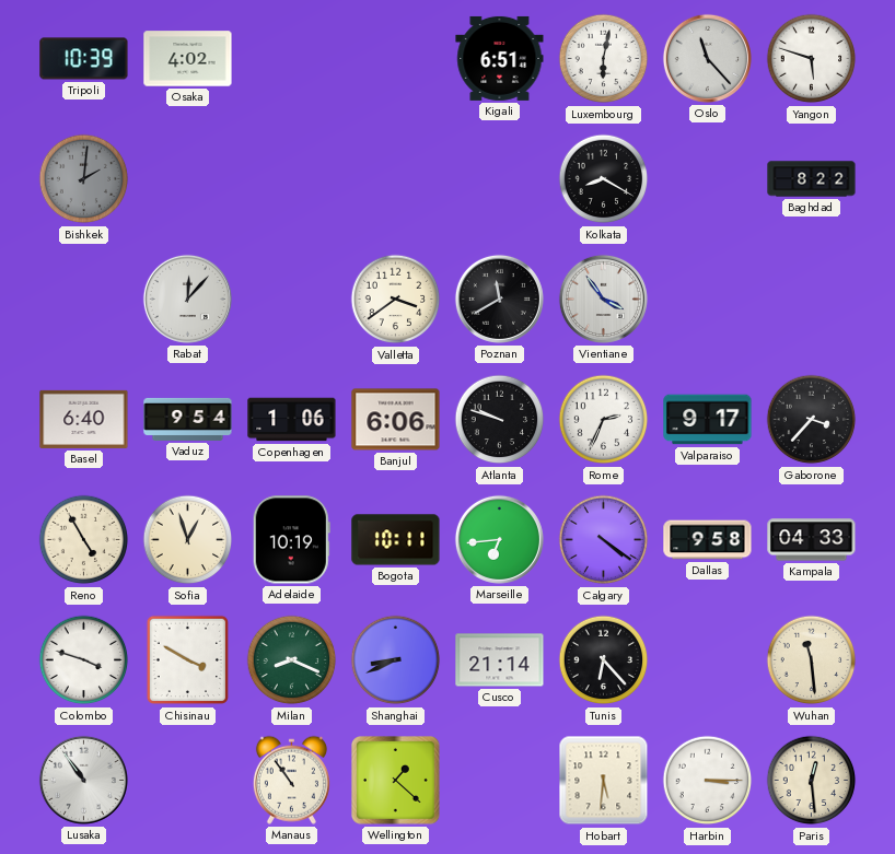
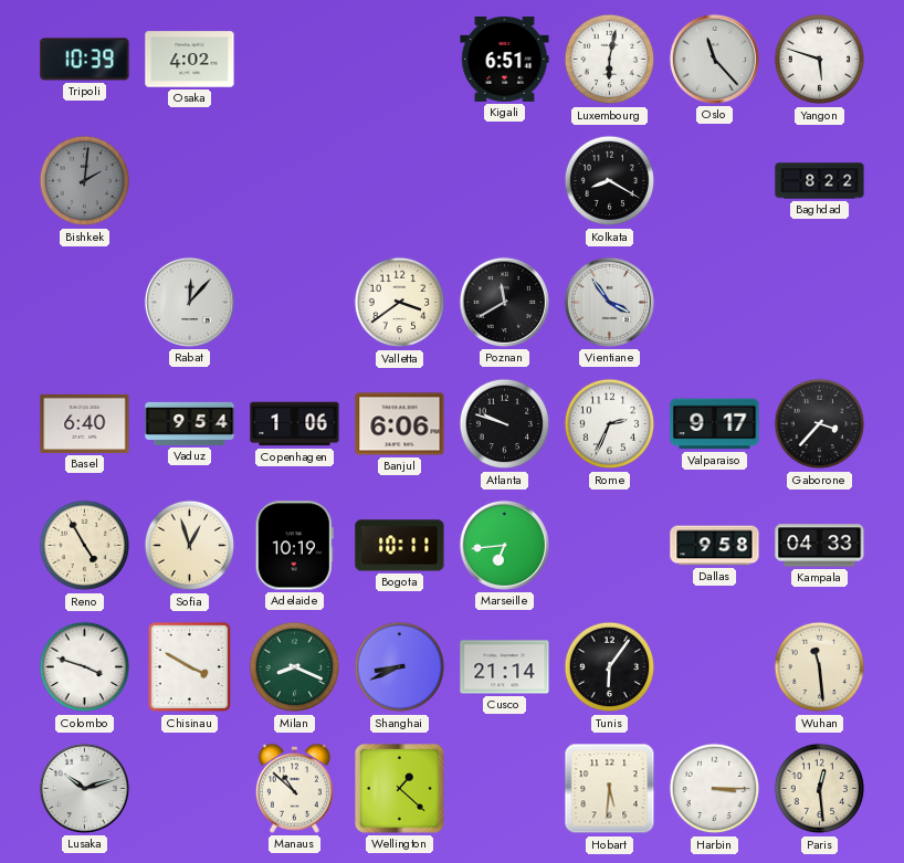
Calgary: 4:21 -> none
Tunis: 6:23 -> 6:06
Lusaka: 10:54 -> 10:12
Manaus: 10:54 -> 10:52
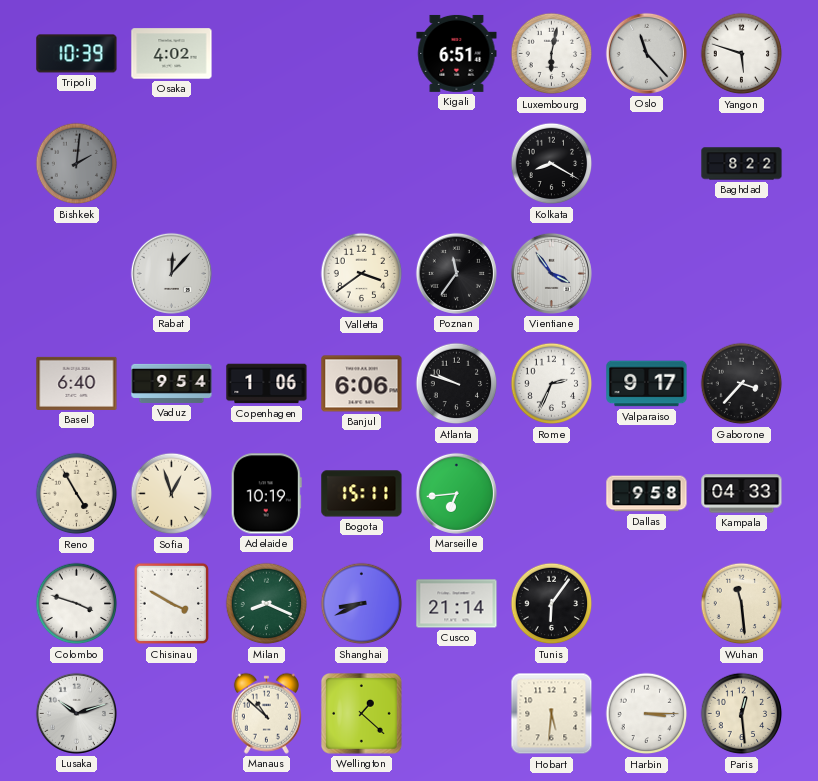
Poznan: 11:40 -> 11:36
Bogota: 10:11 -> 15:11
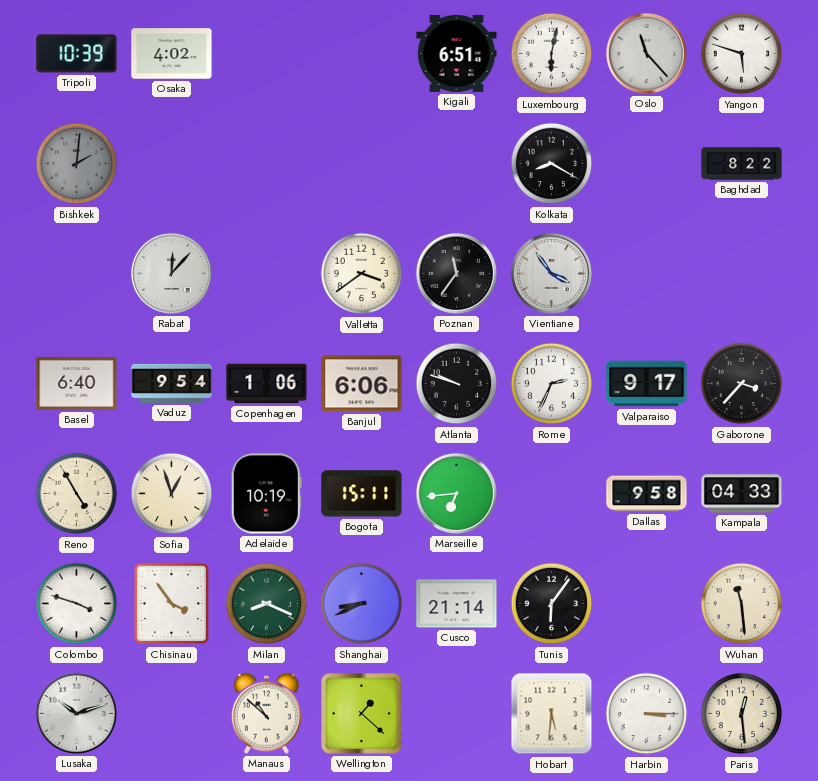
Chisinau: 3:50 -> 3:54
